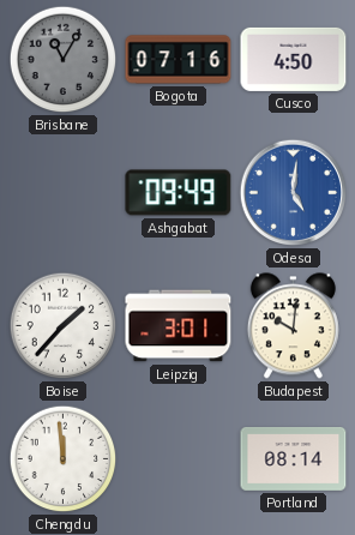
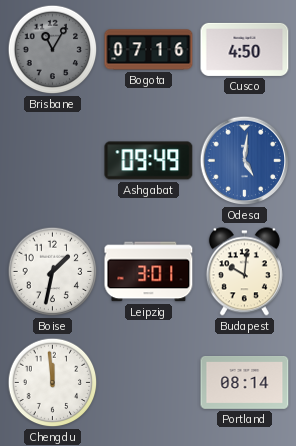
Boise: 1:37 -> 1:32
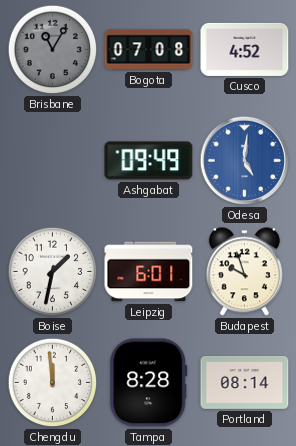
Bogota: 07:16 -> 07:08
Cusco: 4:50 -> 4:52
Leipzig: 3:01 -> 6:01
Budapest: 10:01 -> 9:57
Tampa: none -> 8:28
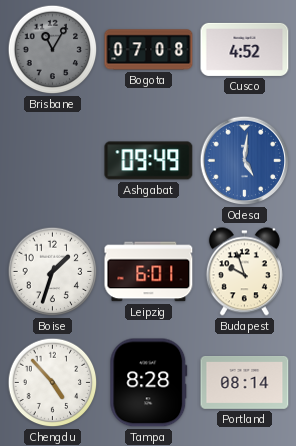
Boise: 1:32 -> 1:33
Chengdu: 11:59 -> 4:53
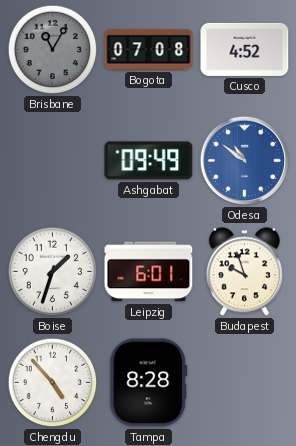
Odesa: 5:01 -> 10:51
Portland: 08:14 -> none
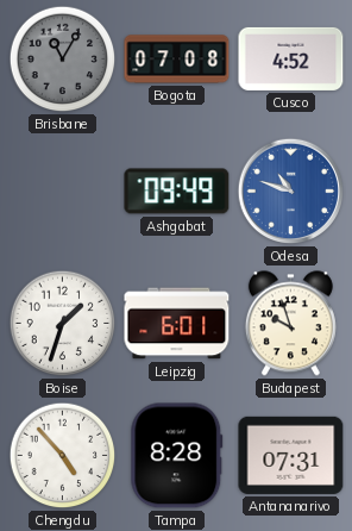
Odesa: 10:51 -> 10:48
Antananarivo: none -> 07:31
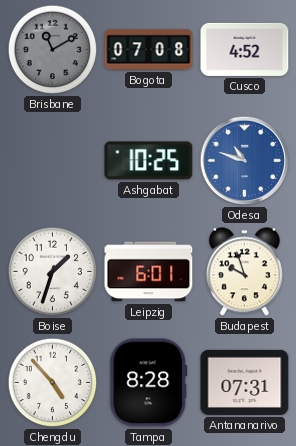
Brisbane: 11:05 -> 11:10
Ashgabat: 09:49 -> 10:25
